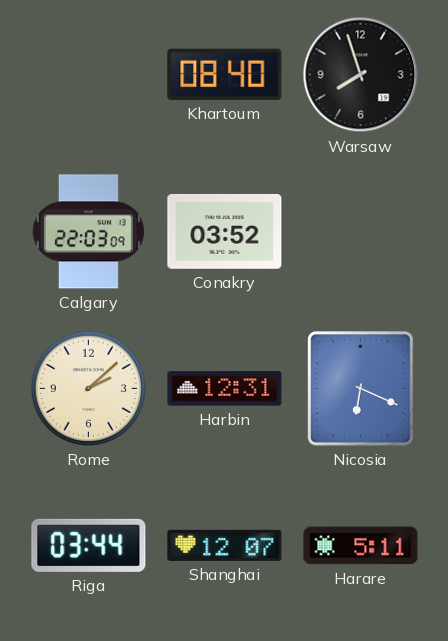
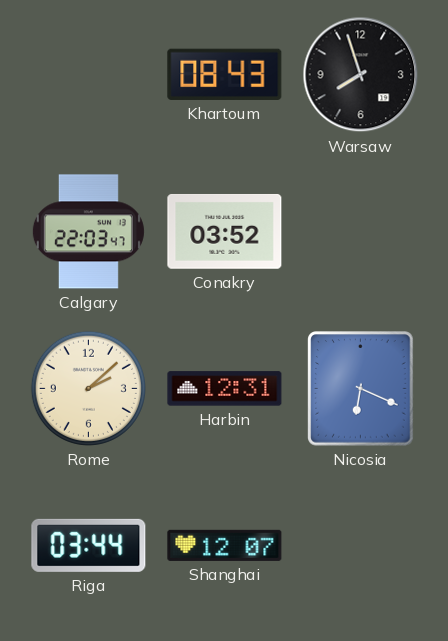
Khartoum: 08:40 -> 08:43
Calgary: 22:03:09 -> 22:03:47
Harare: 5:11 -> none
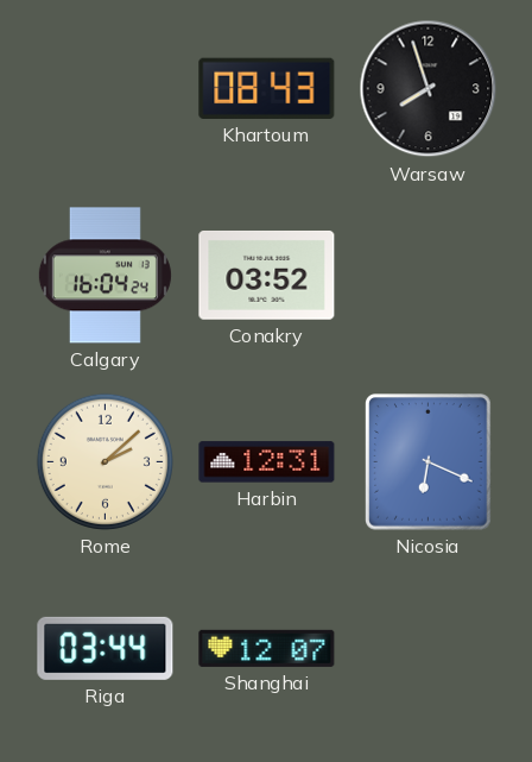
Calgary: 22:03 -> 16:04
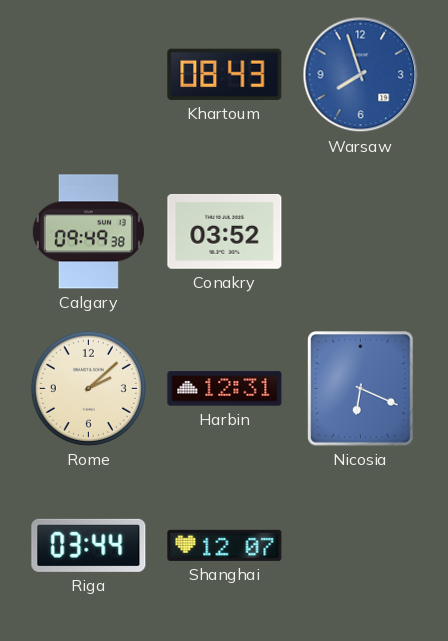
Warsaw dial: black -> blue
Calgary: 16:04 -> 09:49
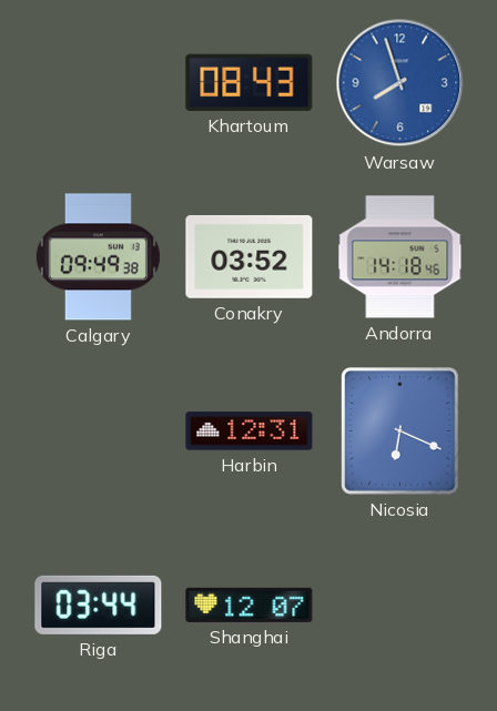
Andorra: none -> 14:18
Rome: 2:08 -> none
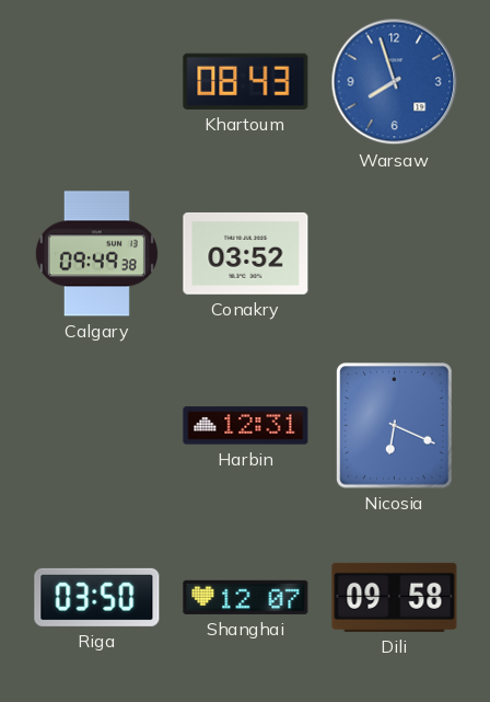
Andorra: 14:18 -> none
Riga: 03:44 -> 03:50
Dili: none -> 09:58
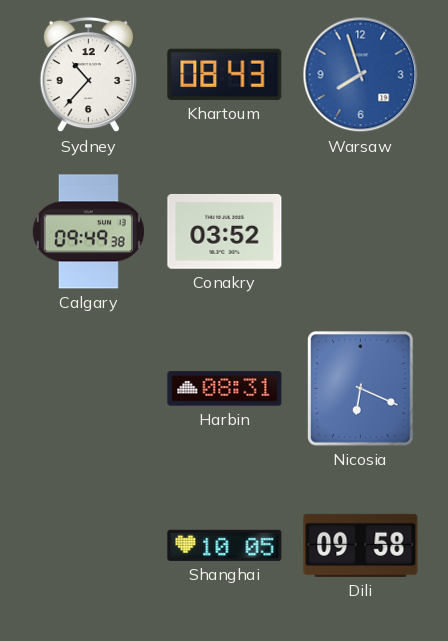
Sydney: none -> 10:37
Harbin: 12:31 -> 08:31
Riga: 03:50 -> none
Shanghai: 12:07 -> 10:05
